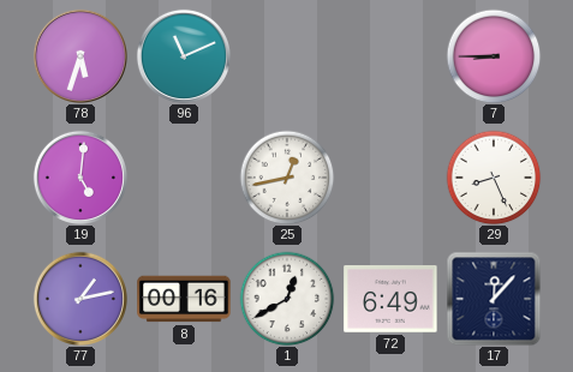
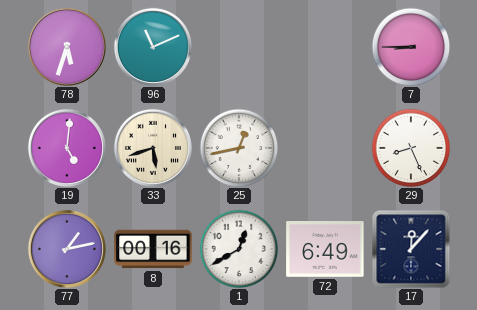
33: none -> 5:42
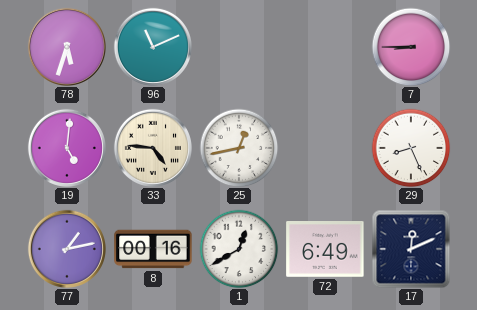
33: 5:42 -> 4:46
17: 12:07 -> 12:11
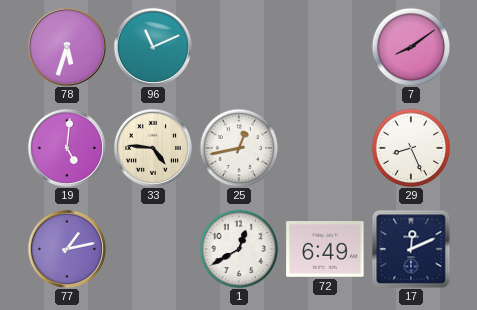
7: 8:45 -> 8:09
8: 00:16 -> none
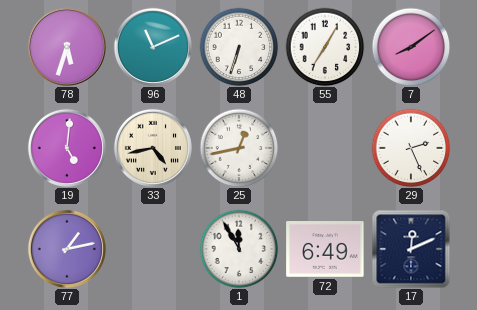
48: none -> 6:33
55: none -> 7:05
33: 4:46 -> 4:43
29: 8:26 -> 2:26
1: 12:40 -> 11:55
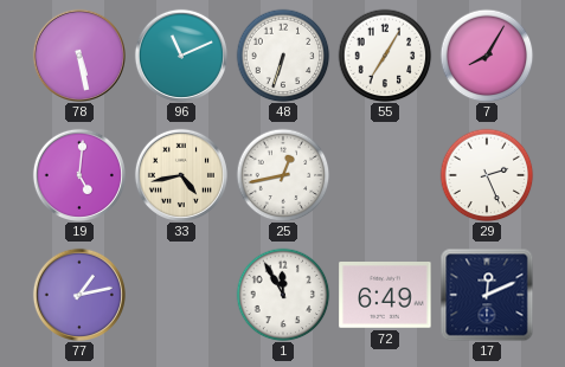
78: 5:33 -> 5:28
7: 8:09 -> 8:05
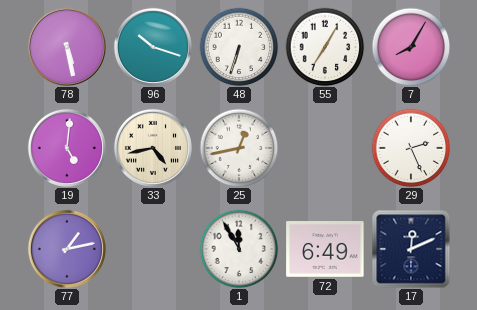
96: 11:11 -> 10:18
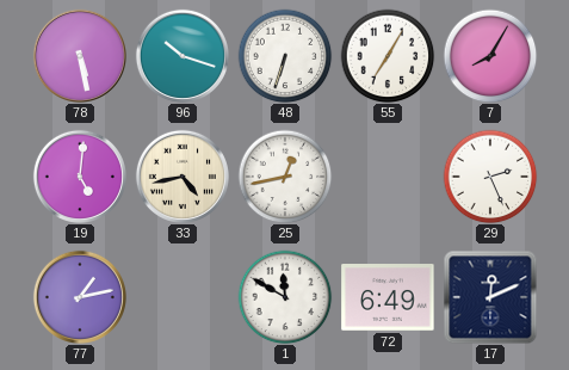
1: 11:55 -> 11:50
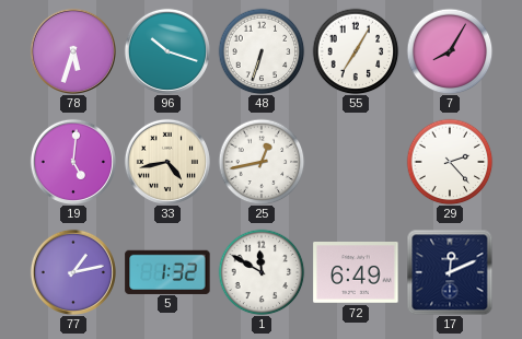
78: 5:28 -> 5:33
29: 2:26 -> 2:23
5: none -> 1:32
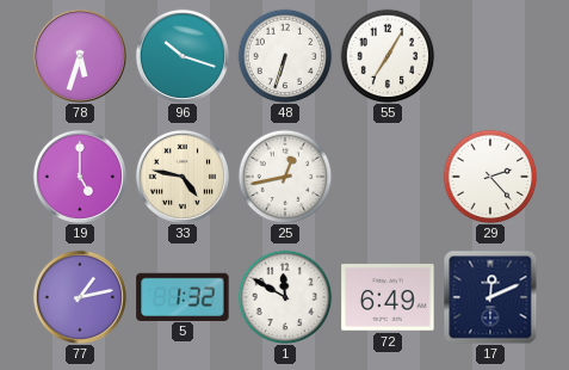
7: 8:05 -> none
19: 5:01 -> 5:00
33: 4:43 -> 4:47
